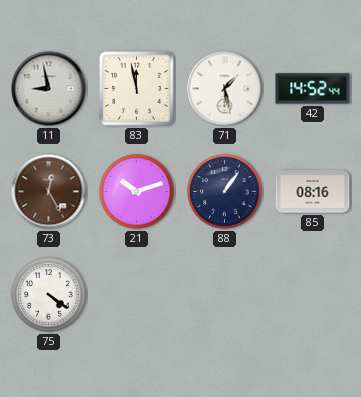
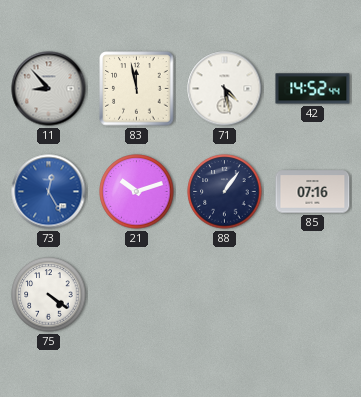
11: 8:58 -> 8:53
71: 1:28 -> 4:28
73 dial: brown -> blue
85: 08:16 -> 07:16
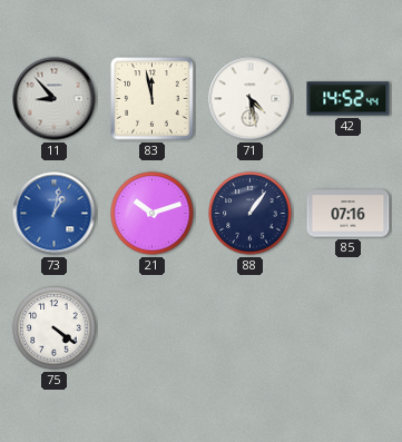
73: 12:25 -> 1:02
